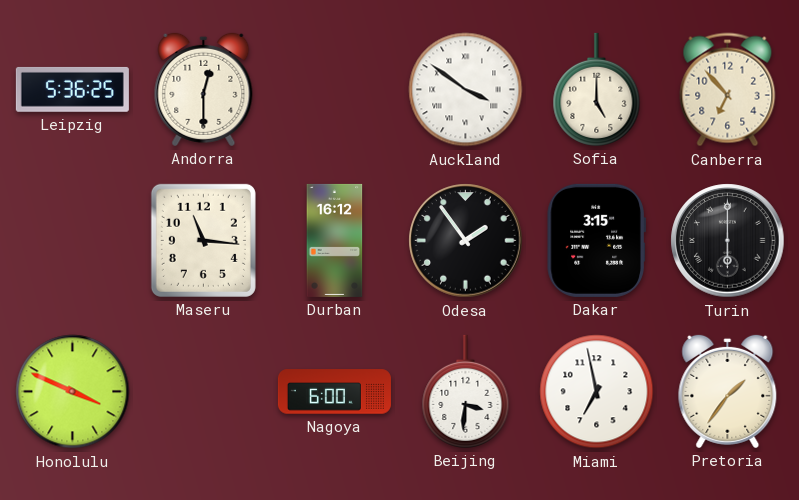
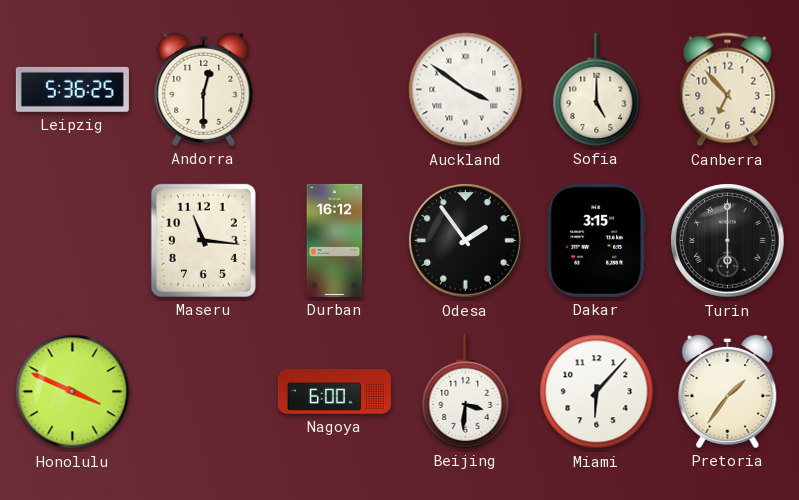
Miami: 6:58 -> 6:07
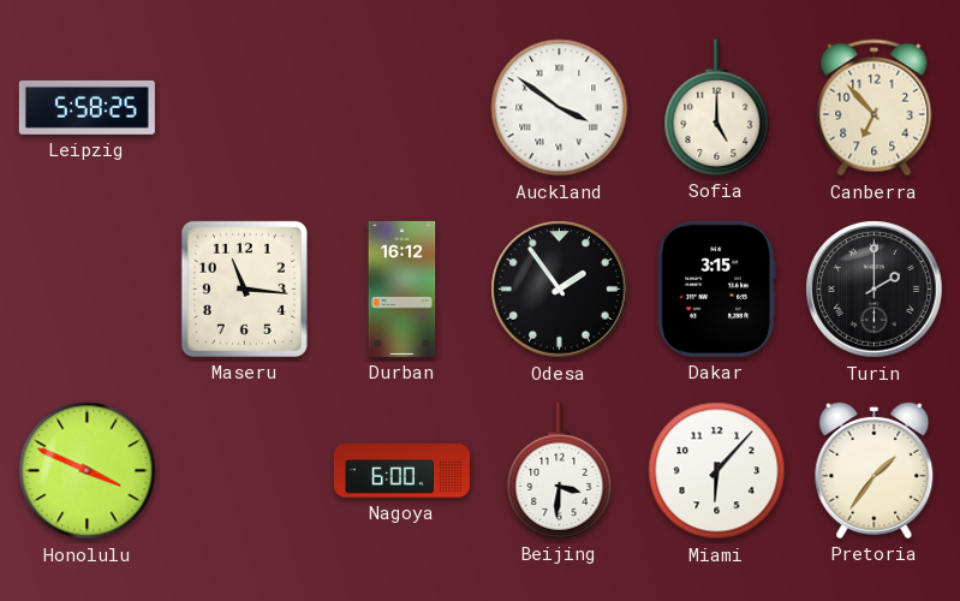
Leipzig: 5:36 -> 5:58
Andorra: 12:30 -> none
Turin: 6:00 -> 2:00
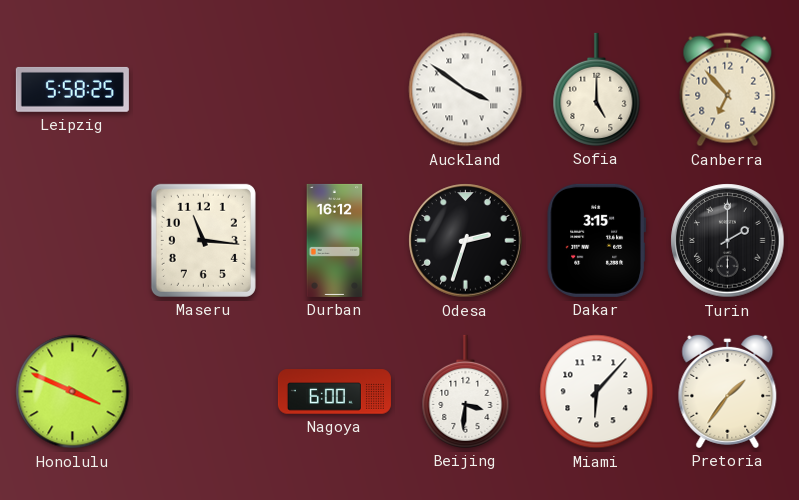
Odesa: 1:54 -> 2:33
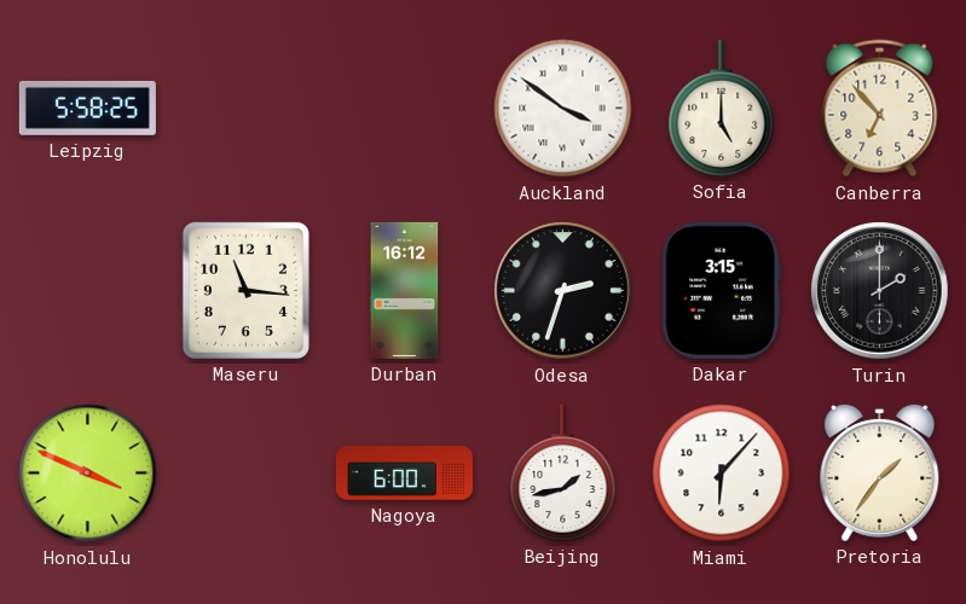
Beijing: 3:31 -> 1:43
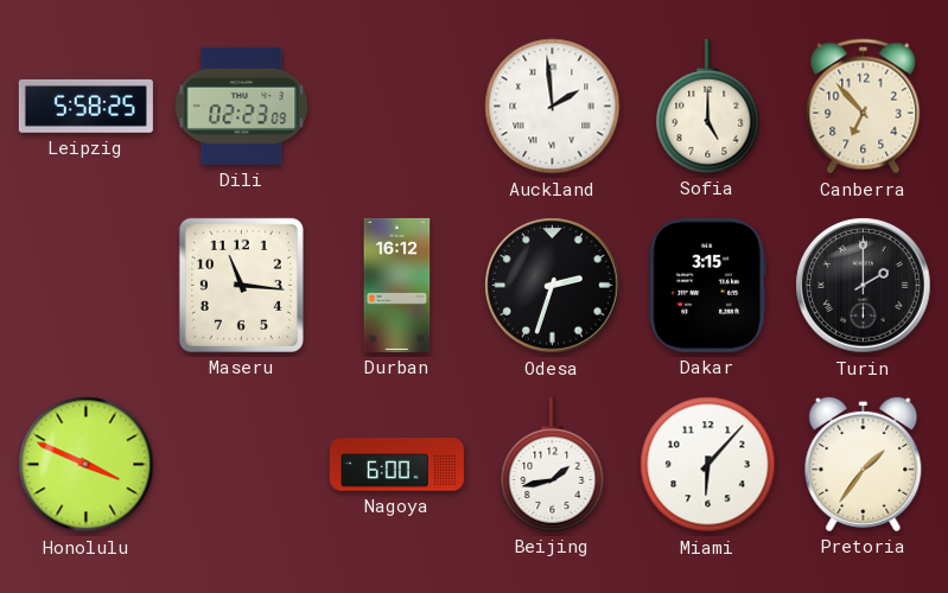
Dili: none -> 02:23
Auckland: 3:51 -> 1:59
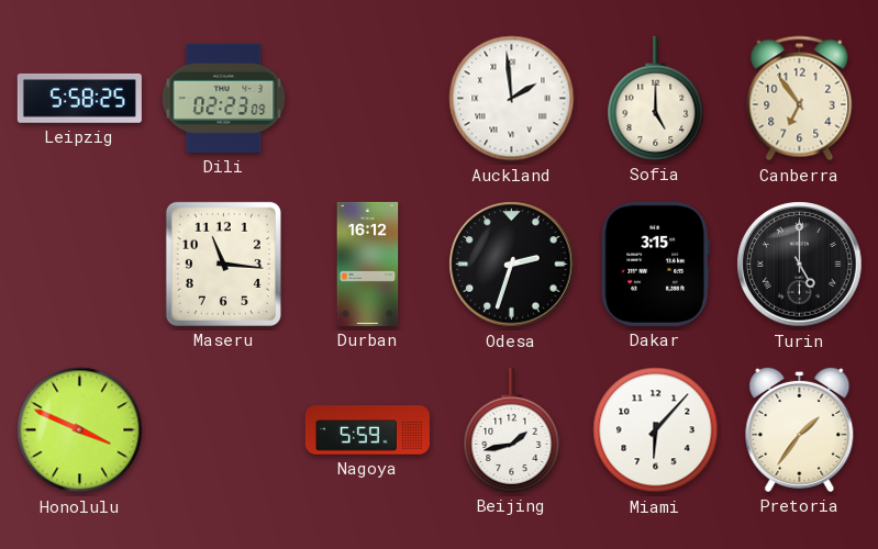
Canberra: 6:53 -> 6:54
Turin: 2:00 -> 5:00
Nagoya: 6:00 -> 5:59
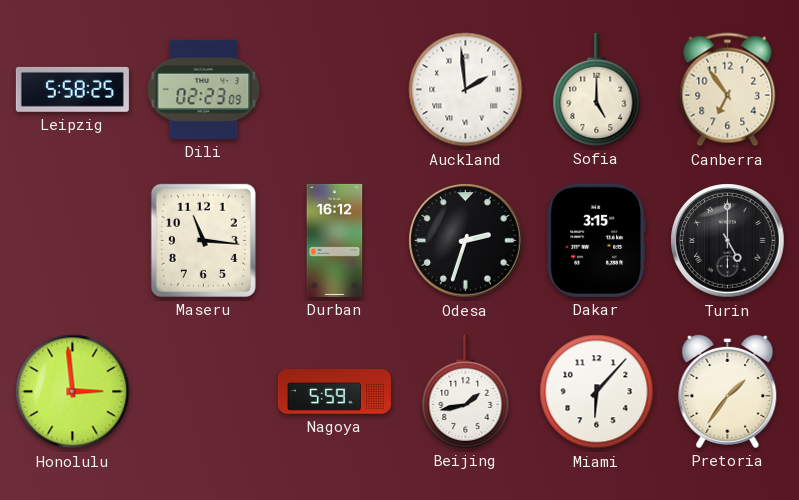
Honolulu: 3:49 -> 2:59
